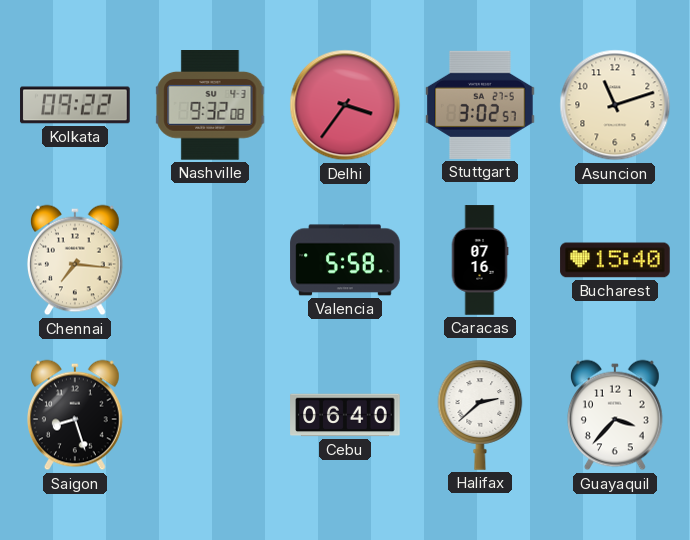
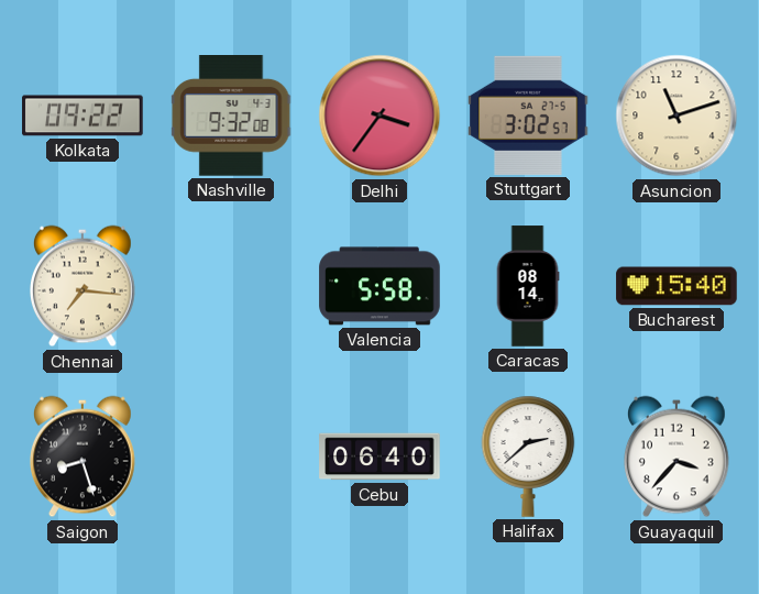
Caracas: 07:16 -> 08:14
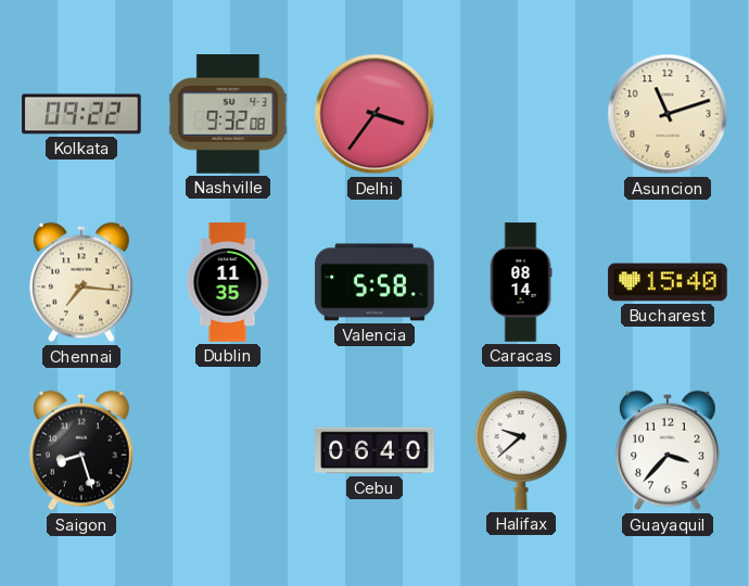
Stuttgart: 3:02 -> none
Dublin: none -> 11:35
Halifax: 2:38 -> 9:38
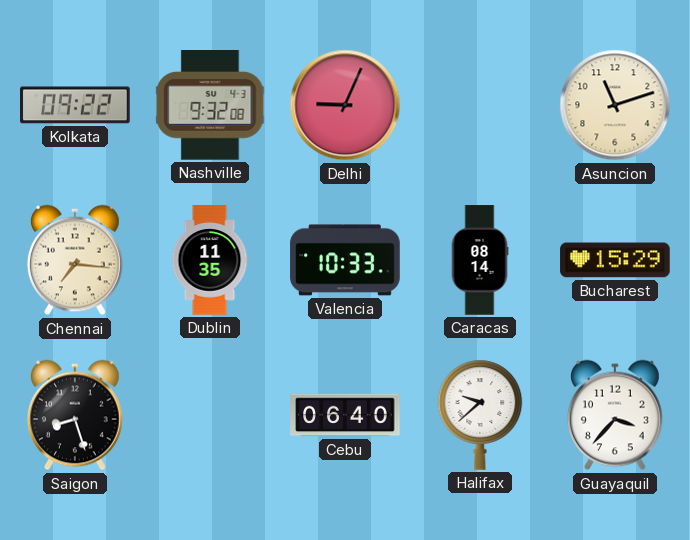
Delhi: 3:36 -> 9:04
Valencia: 5:58 -> 10:33
Bucharest: 15:40 -> 15:29
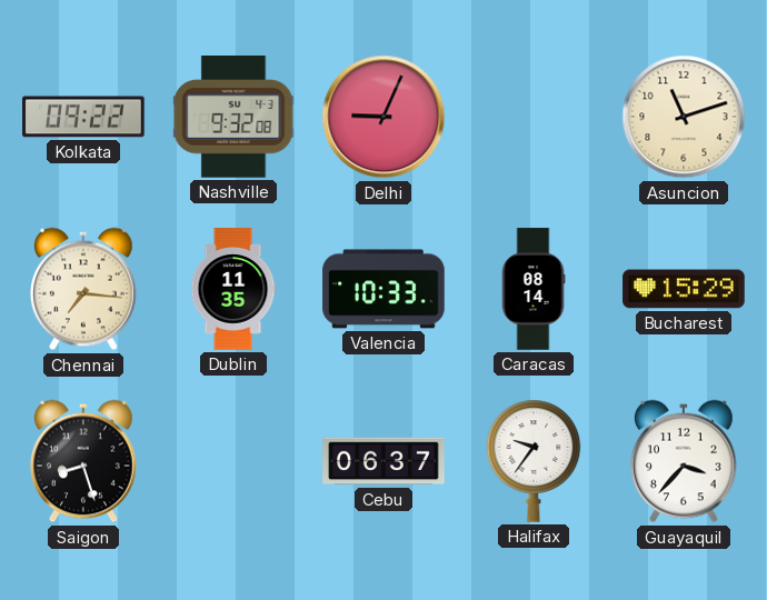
Cebu: 06:40 -> 06:37
Halifax: 9:38 -> 9:36
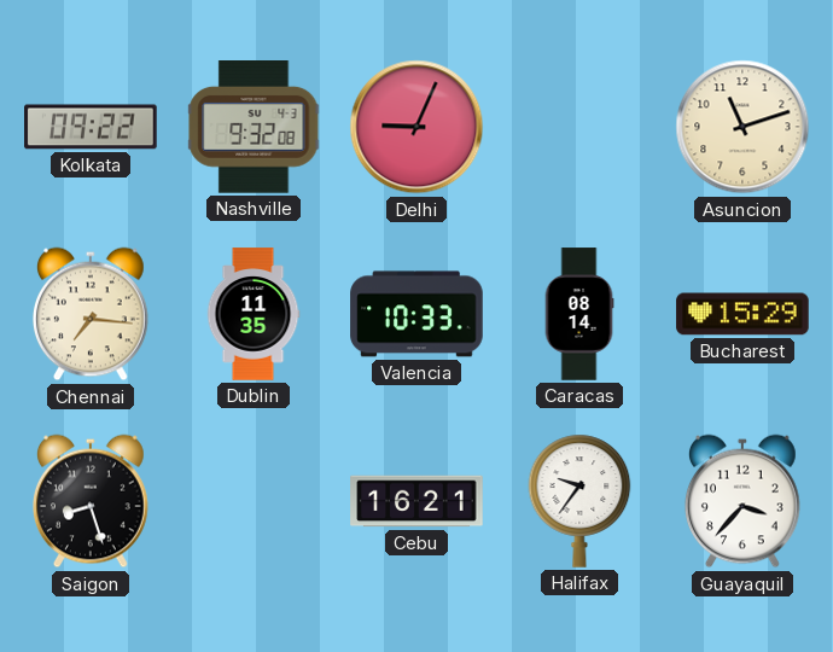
Cebu: 06:37 -> 16:21
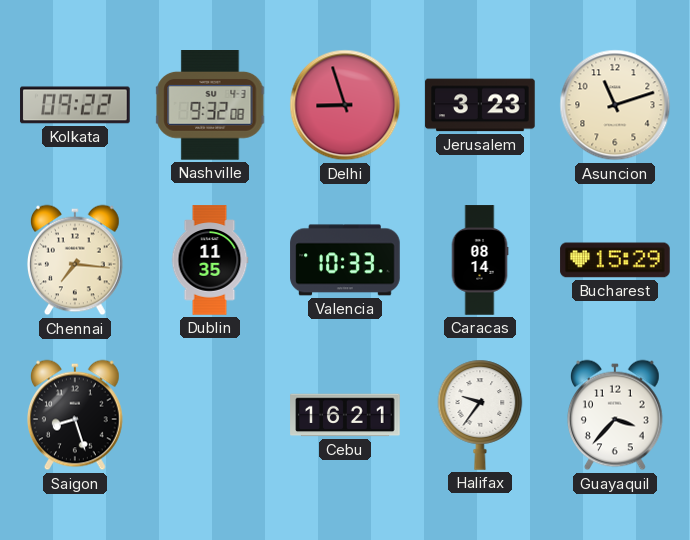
Delhi: 9:04 -> 8:57
Jerusalem: none -> 3:23
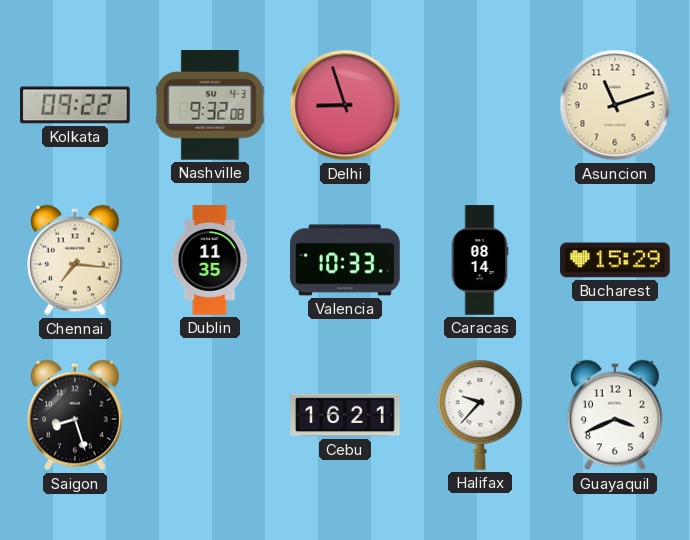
Jerusalem: 3:23 -> none
Halifax: 9:36 -> 9:37
Guayaquil: 3:37 -> 3:41
